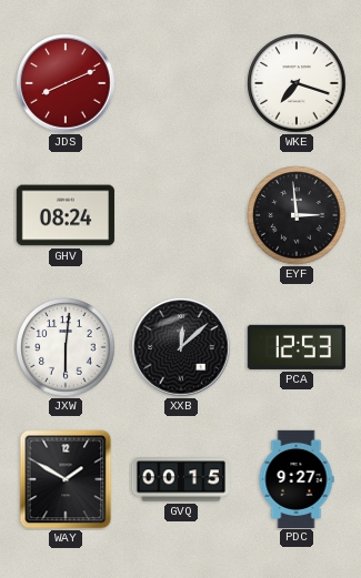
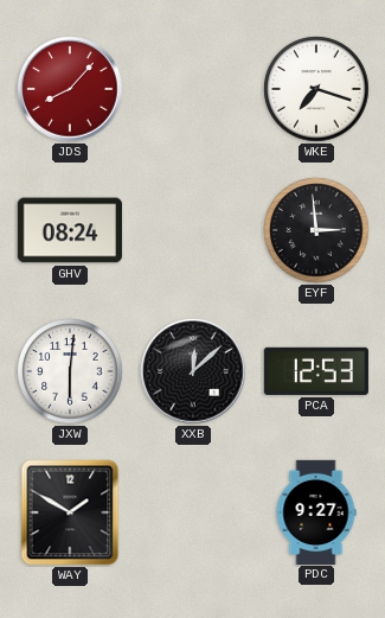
JDS: 8:11 -> 8:07
GVQ: 00:15 -> none
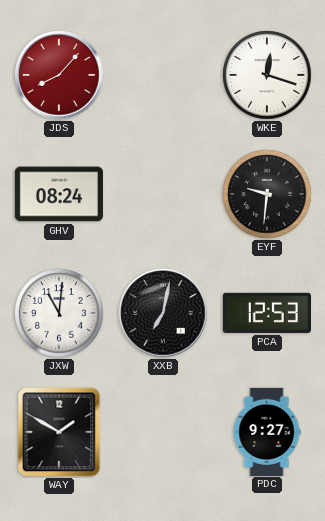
WKE: 7:18 -> 12:18
EYF: 2:59 -> 9:31
JXW: 6:01 -> 11:01
XXB: 12:08 -> 7:02
